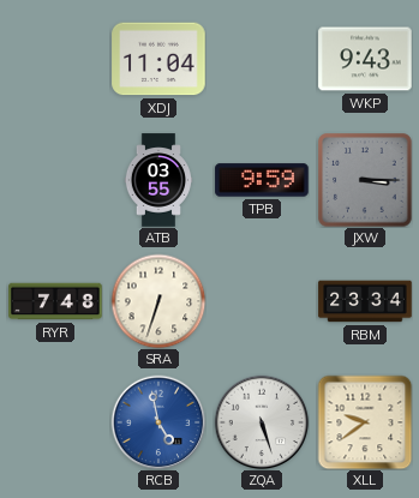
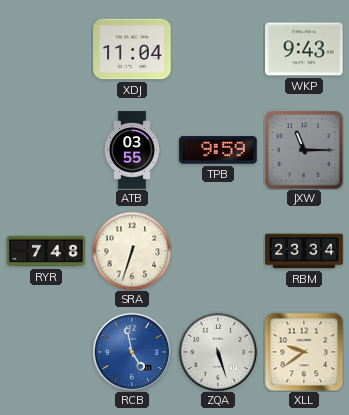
JXW: 3:15 -> 11:15
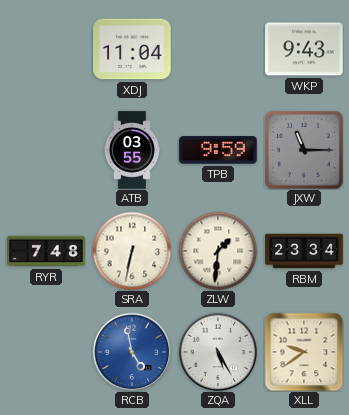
SRA: 6:33 -> 6:32
ZLW: none -> 1:31
ZQA: 5:27 -> 5:25
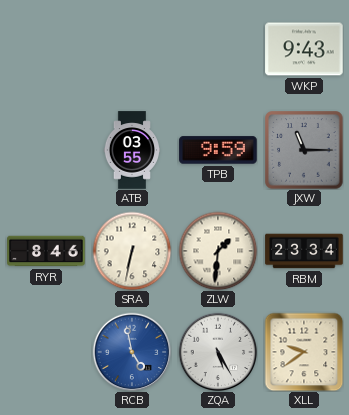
XDJ: 11:04 -> none
RYR: 7:48 -> 8:46
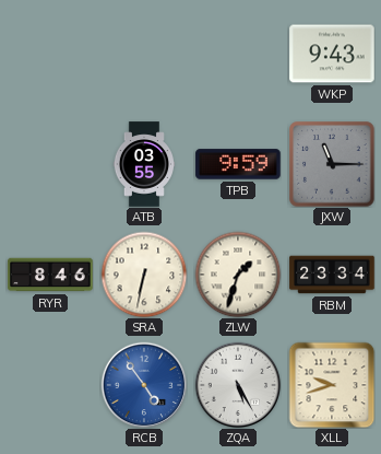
ZLW: 1:31 -> 1:33
RCB: 4:58 -> 4:54
XLL: 9:39 -> 9:42
